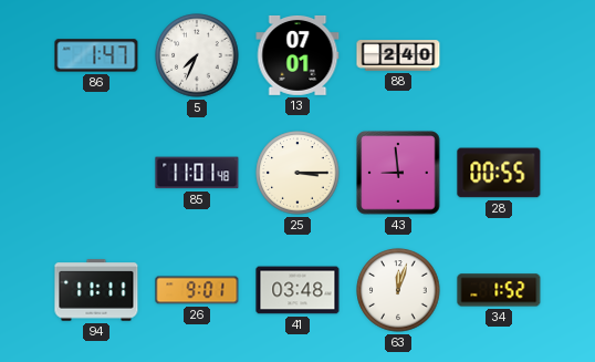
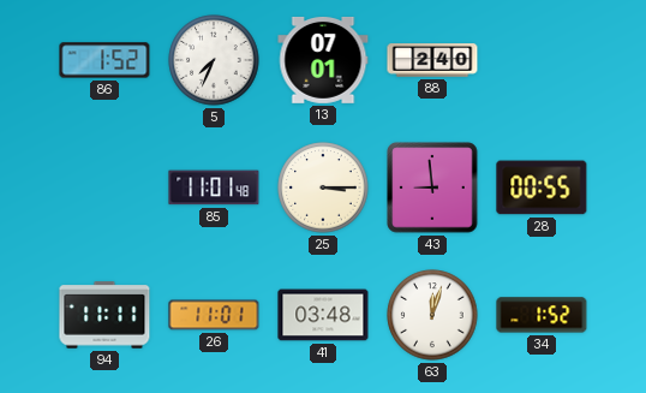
86: 1:47 -> 1:52
26: 9:01 -> 11:01
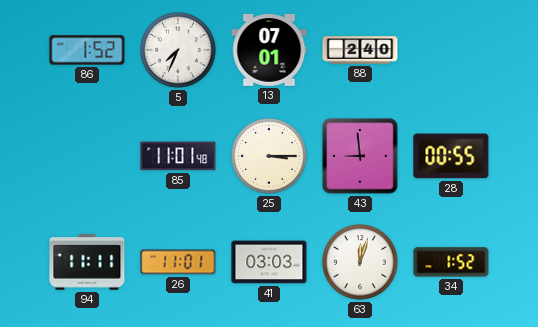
41: 03:48 -> 03:03
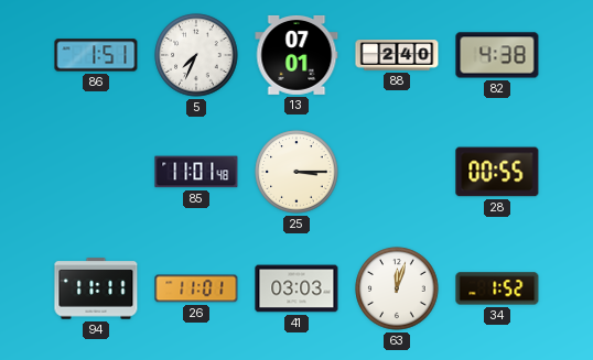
86: 1:52 -> 1:51
82: none -> 4:38
43: 8:59 -> none
